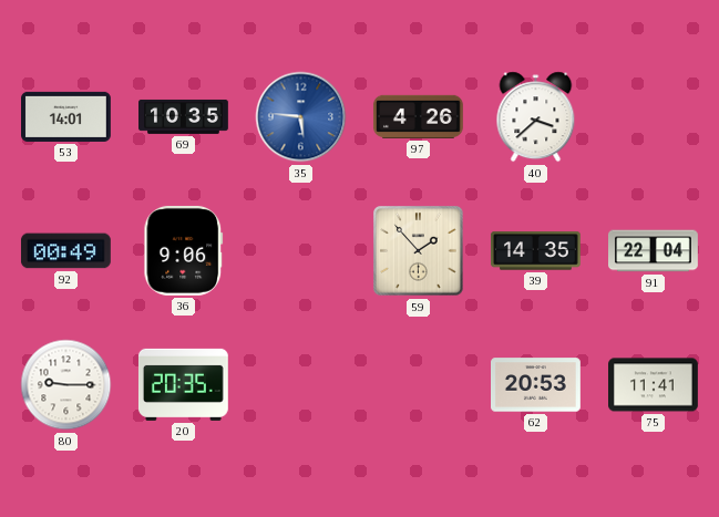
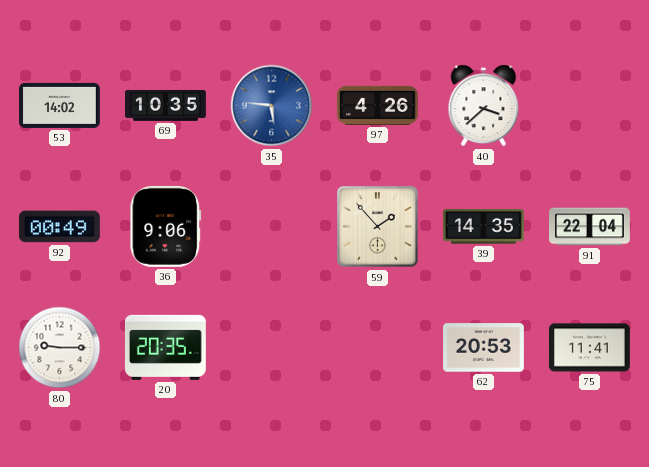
53: 14:01 -> 14:02
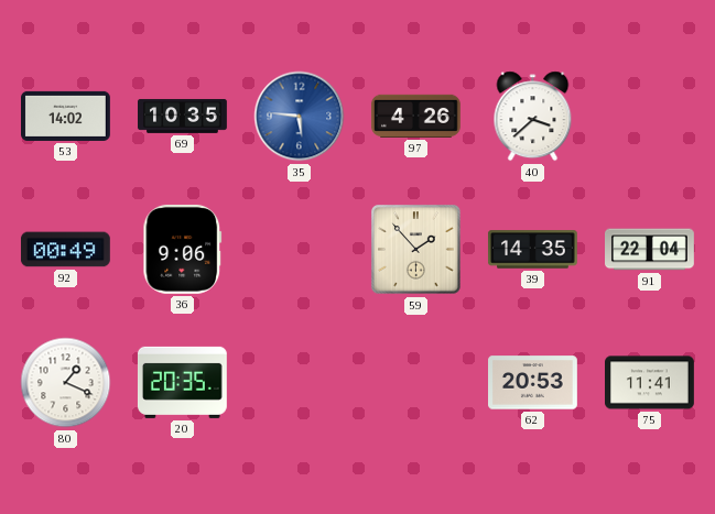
80: 9:15 -> 1:19
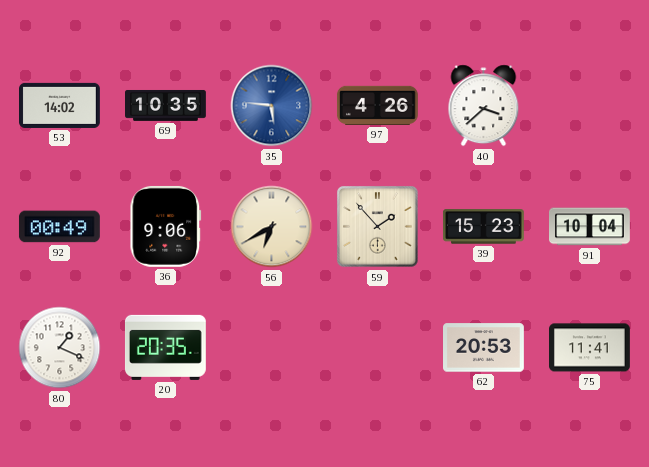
56: none -> 6:40
39: 14:35 -> 15:23
91: 22:04 -> 10:04
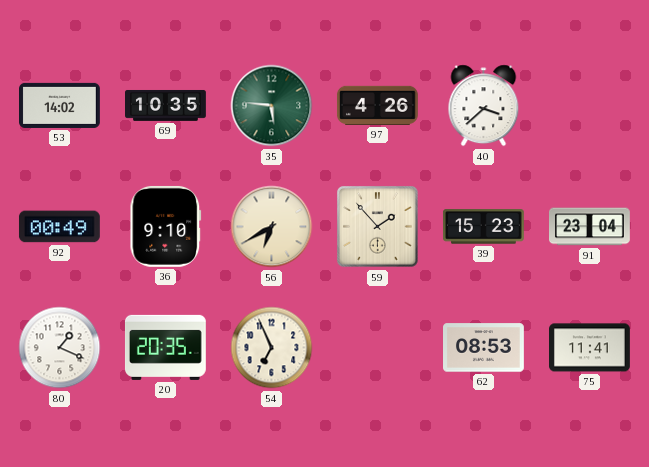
35 dial: blue -> green
36: 9:06 -> 9:10
91: 10:04 -> 23:04
54: none -> 6:56
62: 20:53 -> 08:53
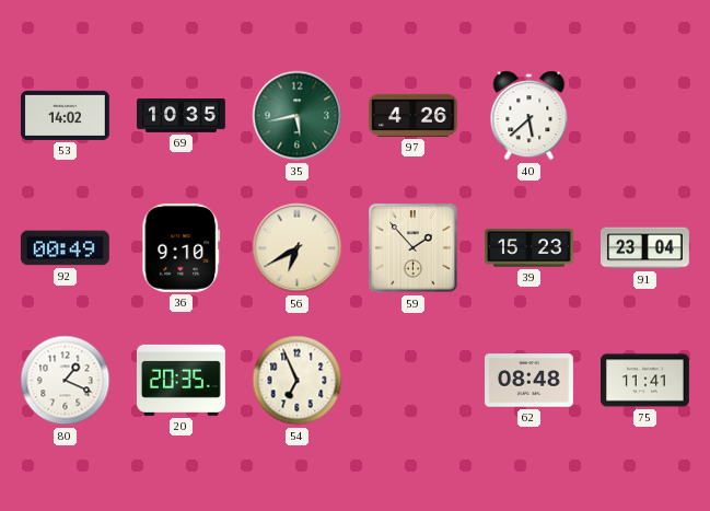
35: 5:46 -> 5:43
40: 3:38 -> 5:38
62: 08:53 -> 08:48
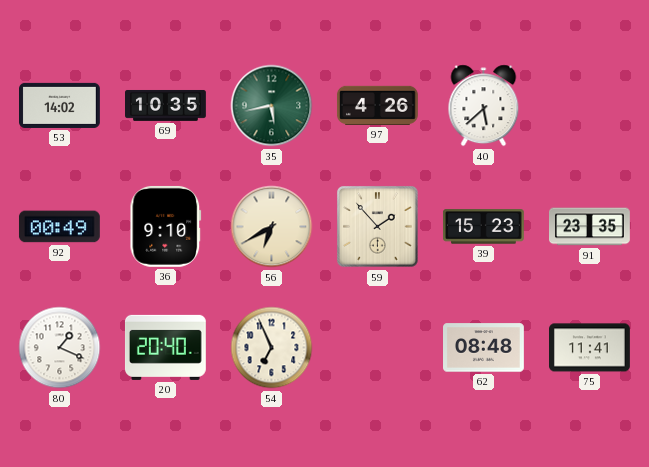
91: 23:04 -> 23:35
20: 20:35 -> 20:40
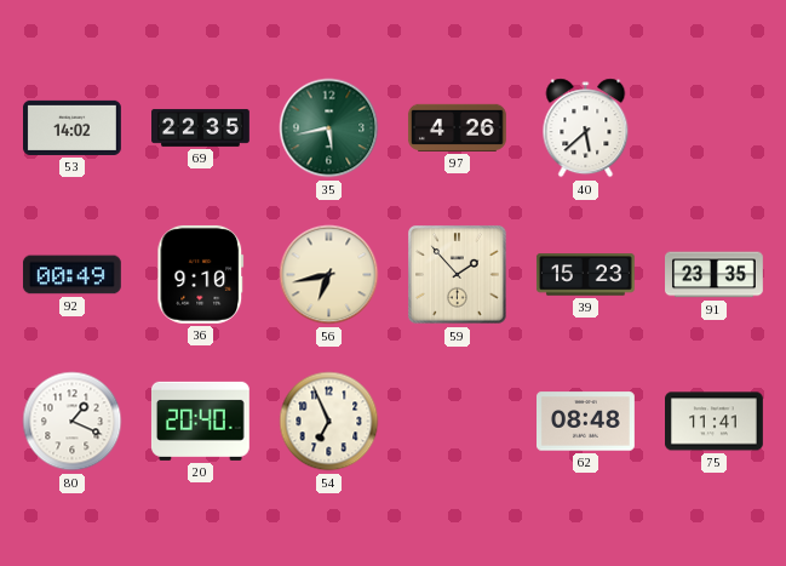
69: 10:35 -> 22:35
56: 6:40 -> 6:43
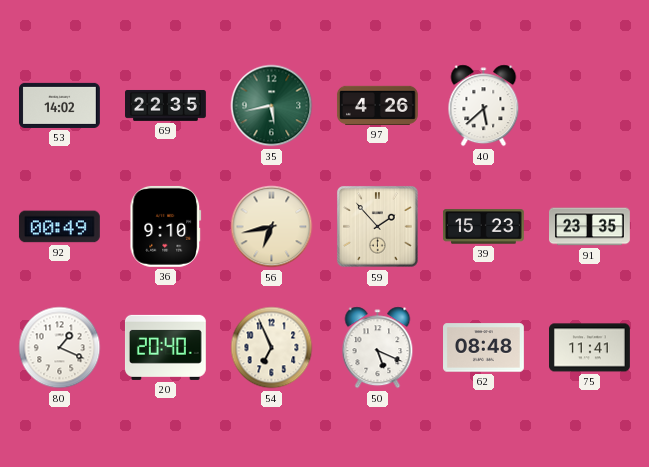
50: none -> 5:19
